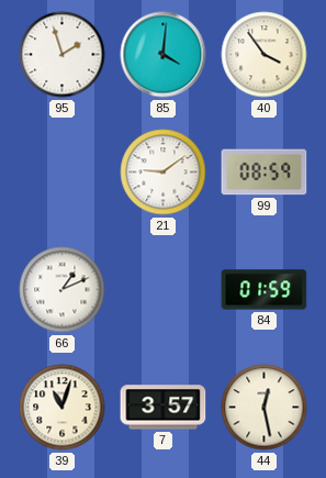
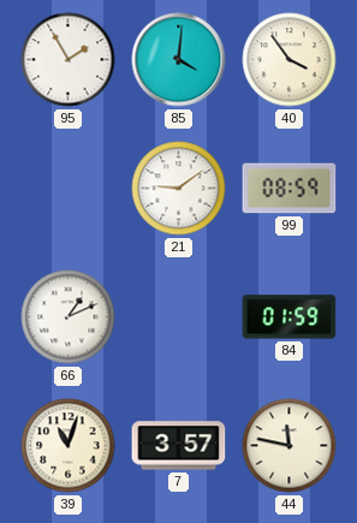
95: 1:57 -> 1:55
44: 12:28 -> 11:47
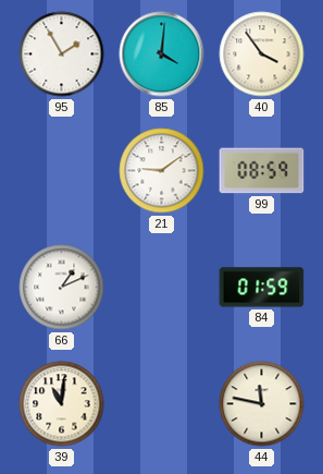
39: 11:03 -> 11:01
7: 3:57 -> none
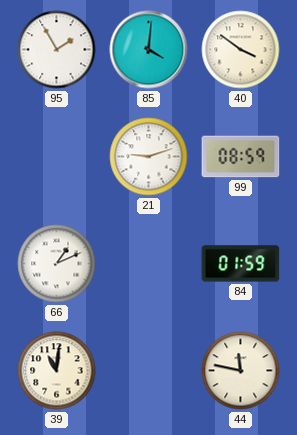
40: 3:54 -> 3:51
21: 9:09 -> 9:12
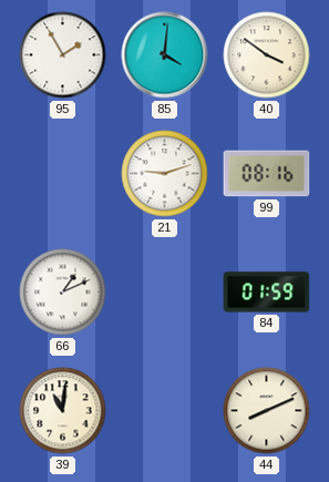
99: 08:59 -> 08:16
44: 11:47 -> 8:11
